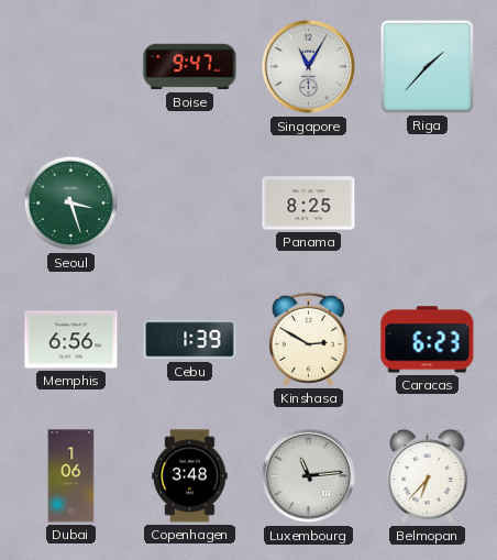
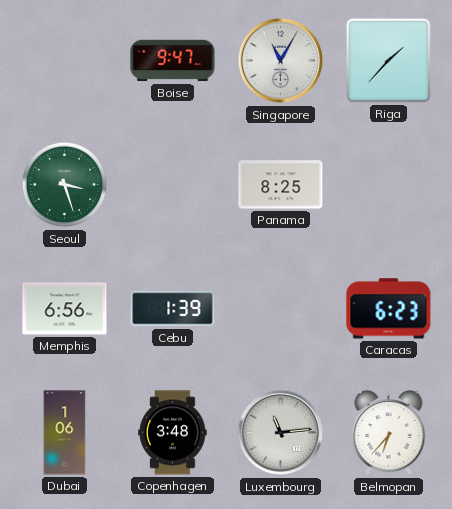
Kinshasa: 2:50 -> none
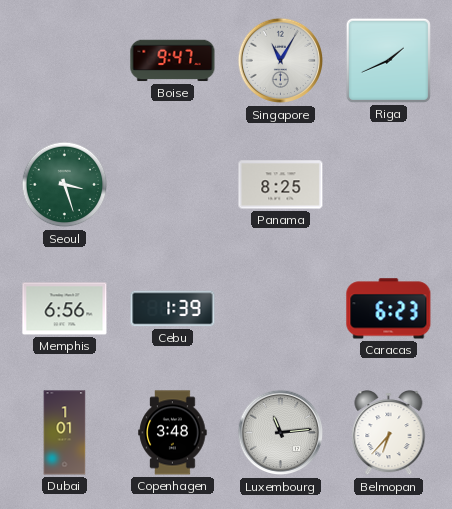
Riga: 1:37 -> 1:41
Dubai: 1:06 -> 1:01
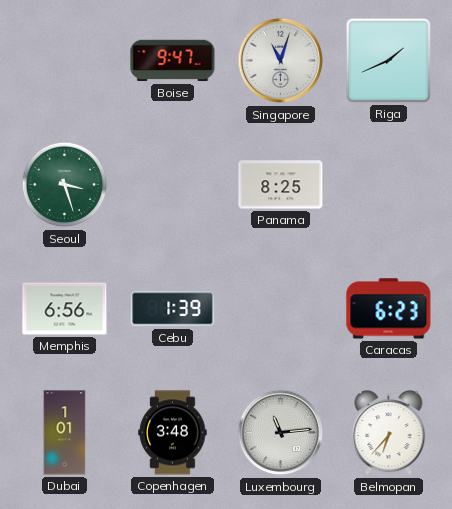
Singapore: 11:05 -> 11:03
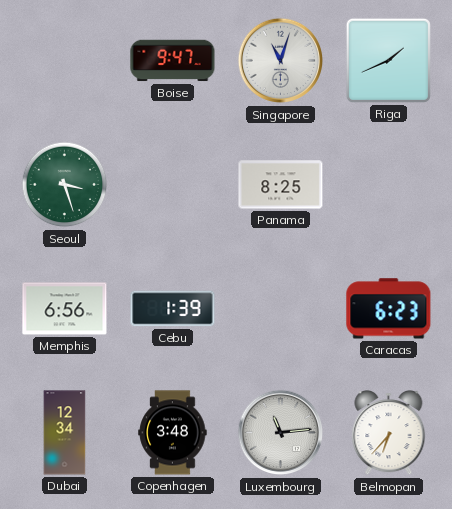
Dubai: 1:01 -> 12:34
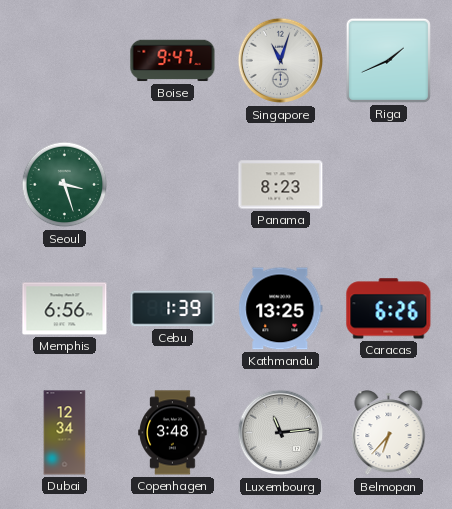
Panama: 8:25 -> 8:23
Kathmandu: none -> 13:25
Caracas: 6:23 -> 6:26
